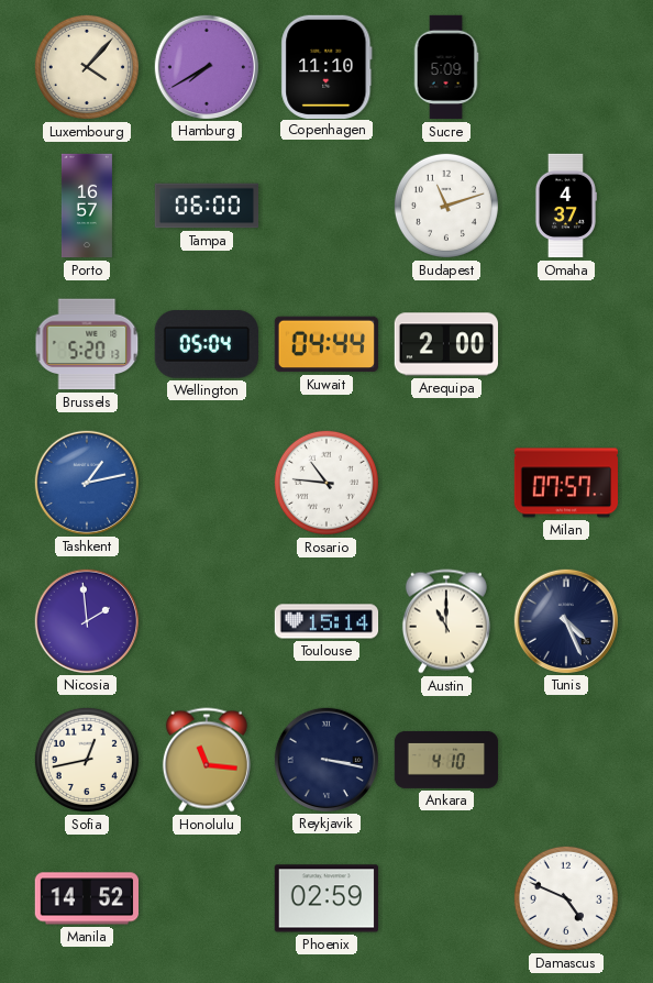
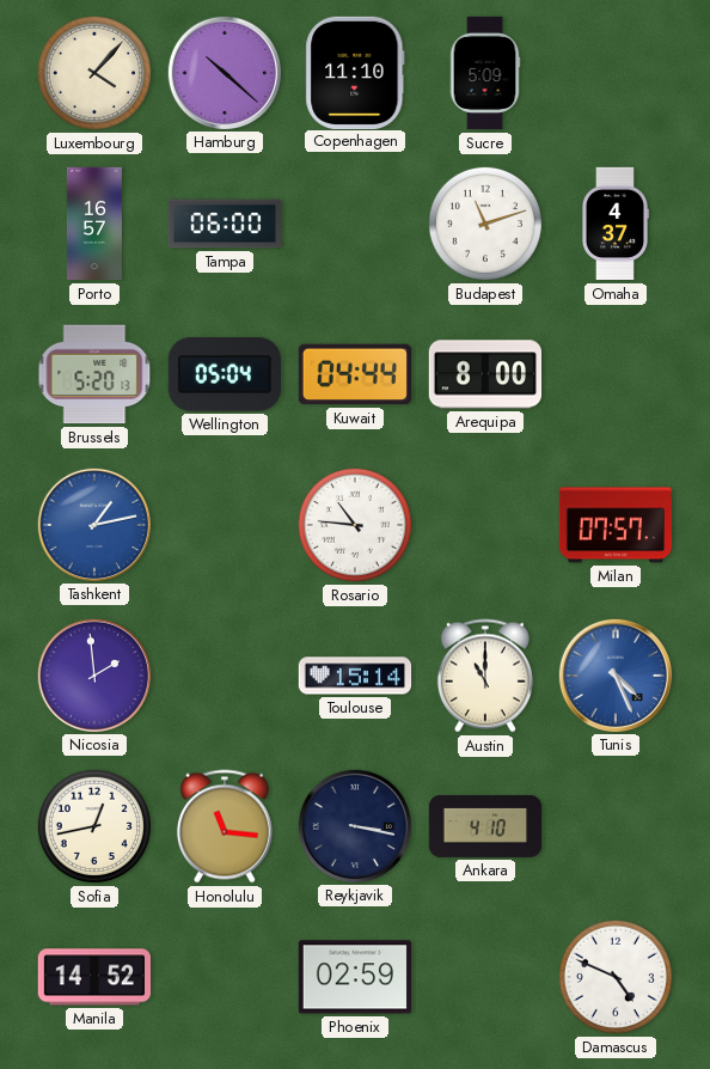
Hamburg: 7:40 -> 10:22
Arequipa: 2:00 -> 8:00
Tunis dial: navy -> blue
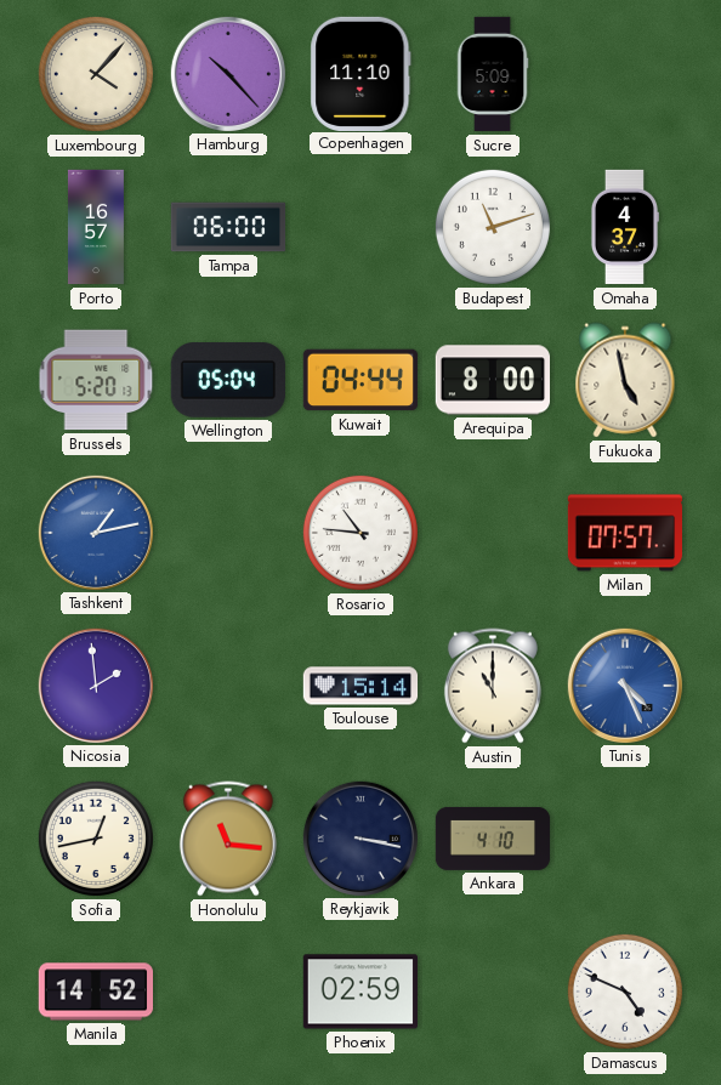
Hamburg: 10:22 -> 10:23
Fukuoka: none -> 4:58
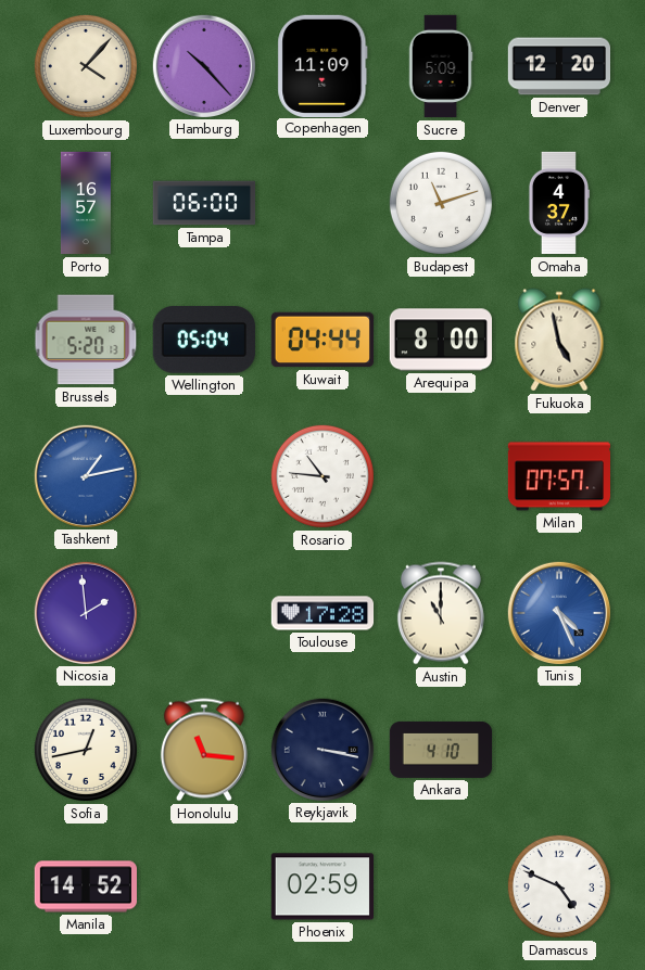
Copenhagen: 11:10 -> 11:09
Denver: none -> 12:20
Toulouse: 15:14 -> 17:28
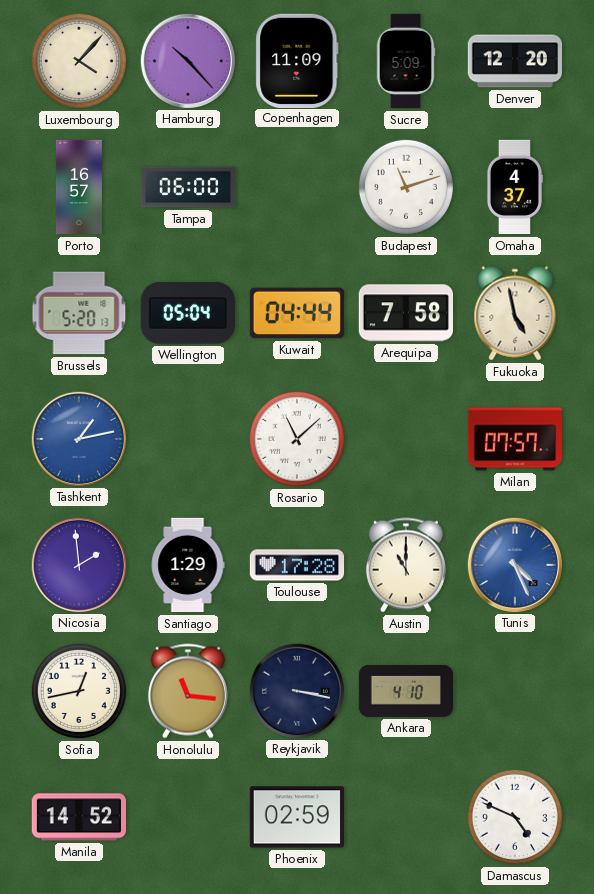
Arequipa: 8:00 -> 7:58
Rosario: 10:46 -> 11:08
Santiago: none -> 1:29
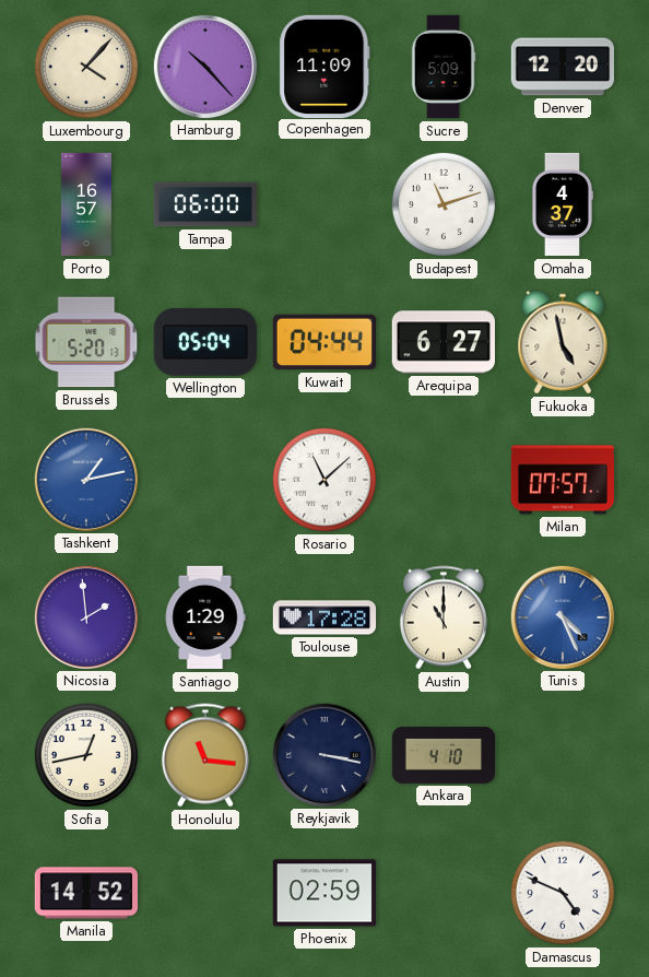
Arequipa: 7:58 -> 6:27
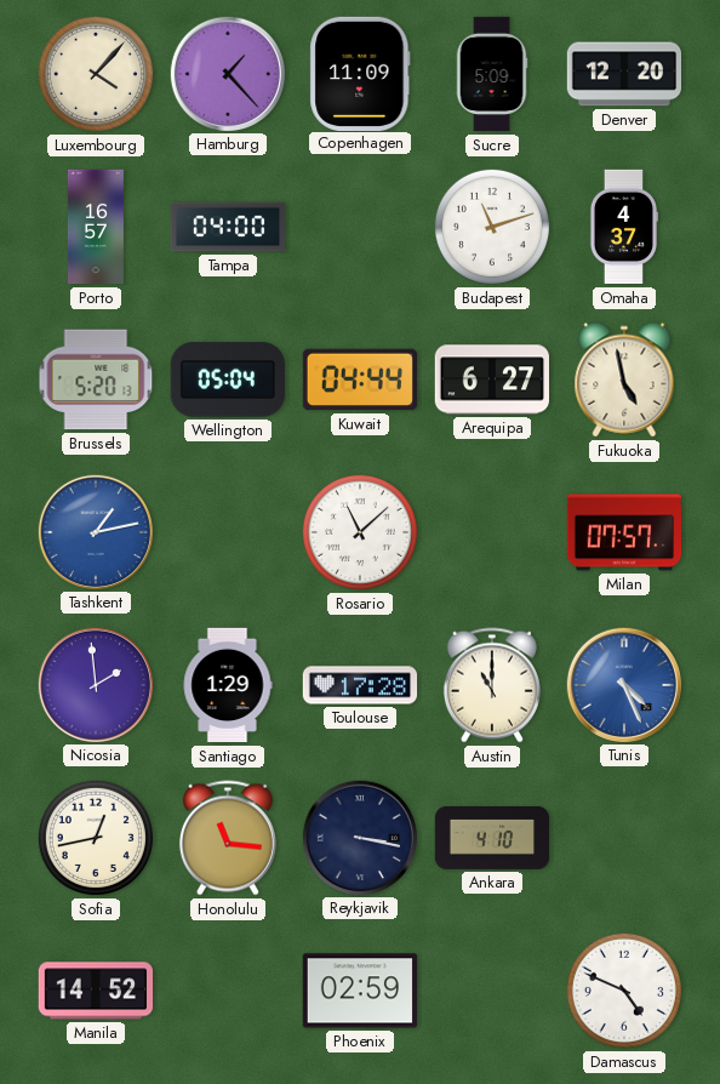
Hamburg: 10:23 -> 1:23
Tampa: 06:00 -> 04:00
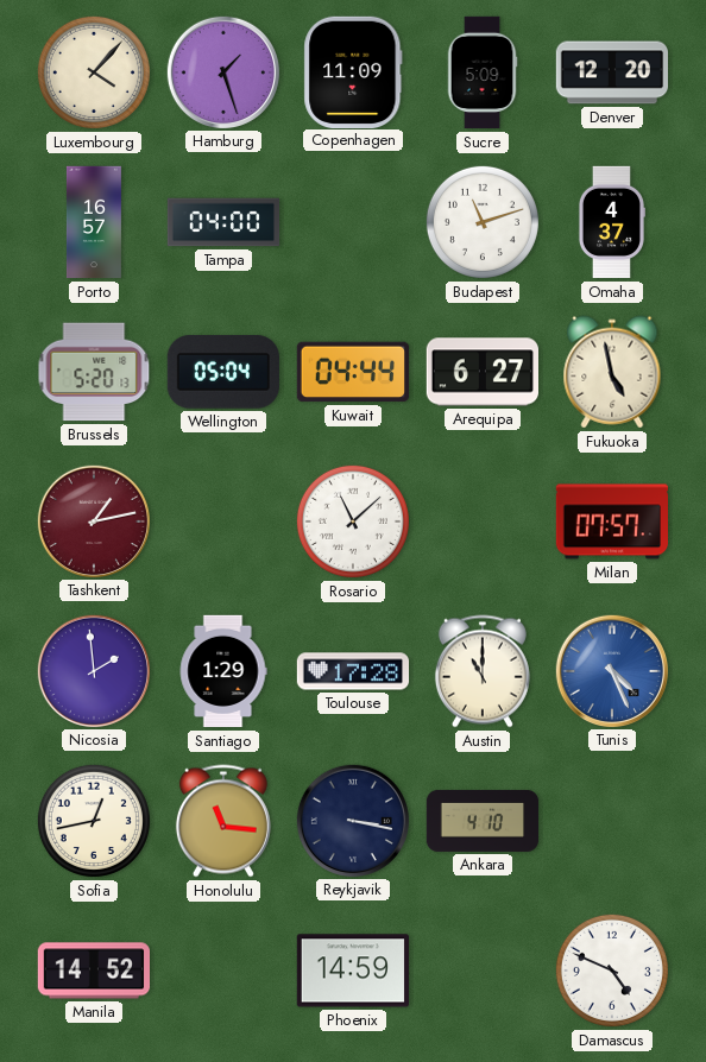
Hamburg: 1:23 -> 1:27
Tashkent dial: blue -> burgundy
Phoenix: 02:59 -> 14:59
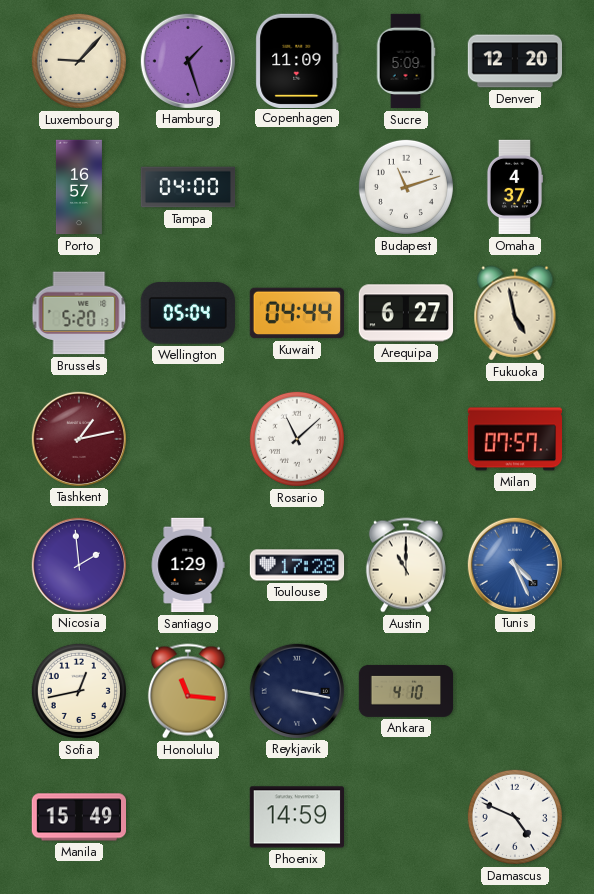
Luxembourg: 4:07 -> 9:07
Manila: 14:52 -> 15:49
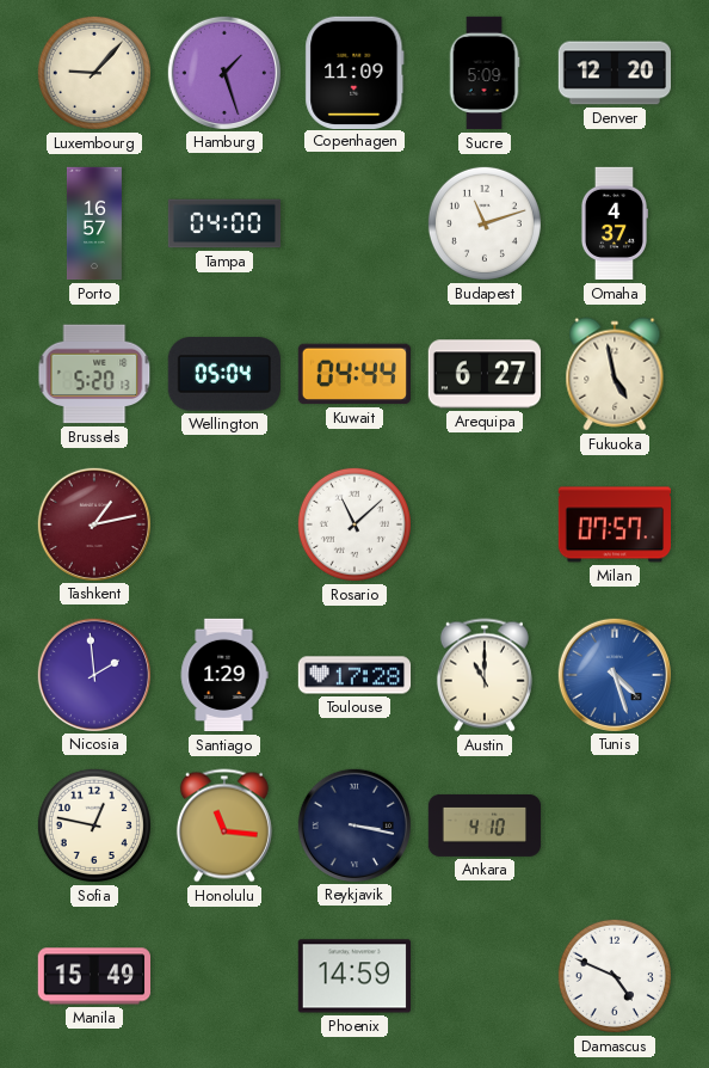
Tunis: 4:26 -> 4:27
Sofia: 12:43 -> 12:47
